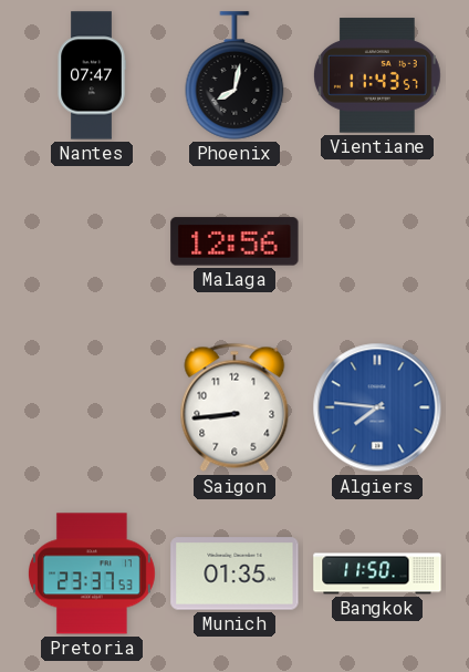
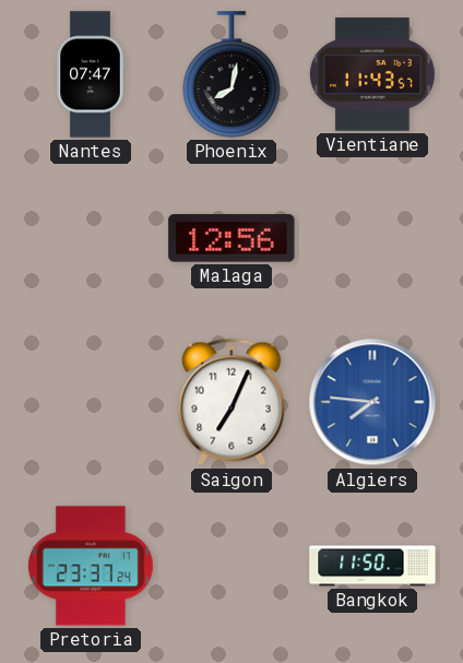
Saigon: 8:44 -> 7:04
Pretoria: 23:37:53 -> 23:37:24
Munich: 01:35 -> none
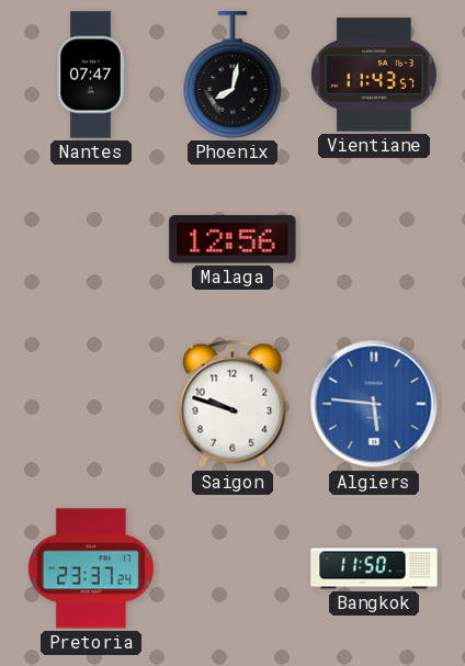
Saigon: 7:04 -> 9:48
Algiers: 7:46 -> 5:46
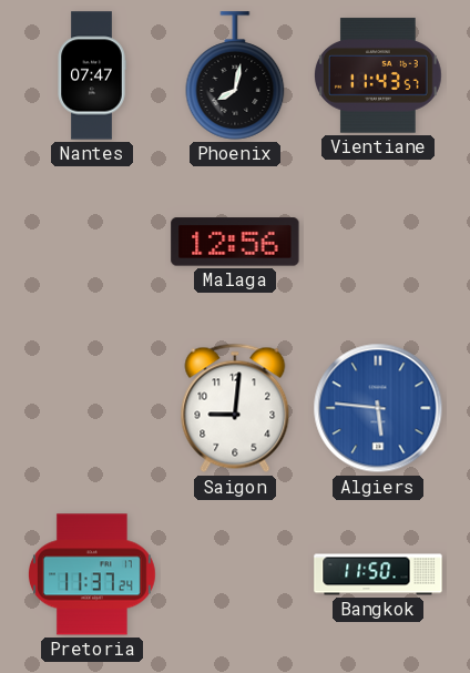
Saigon: 9:48 -> 9:01
Pretoria: 23:37 -> 11:37
